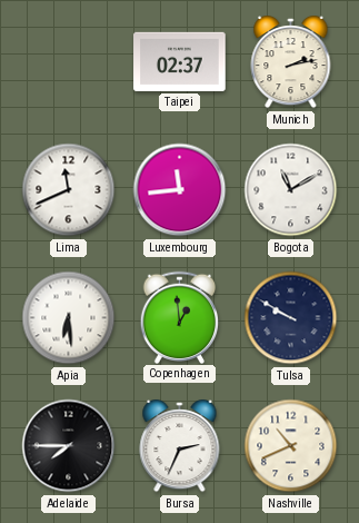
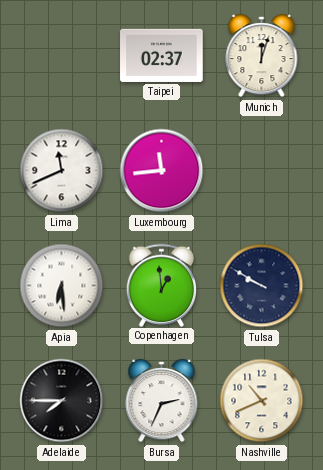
Munich: 2:13 -> 12:03
Bogota: 11:10 -> none
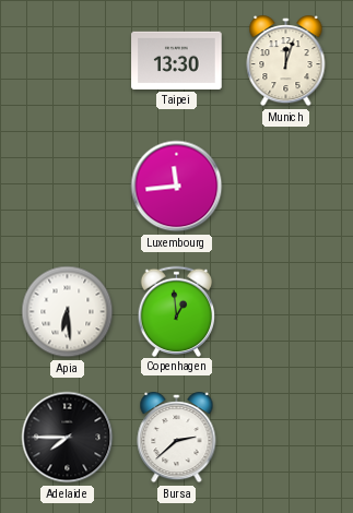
Taipei: 02:37 -> 13:30
Lima: 11:41 -> none
Tulsa: 9:50 -> none
Bursa: 2:34 -> 2:38
Nashville: 10:41 -> none
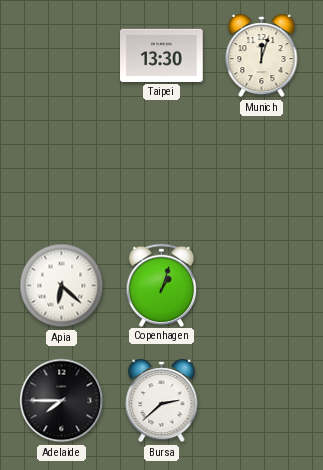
Luxembourg: 11:44 -> none
Apia: 6:29 -> 6:22
Copenhagen: 12:59 -> 1:03
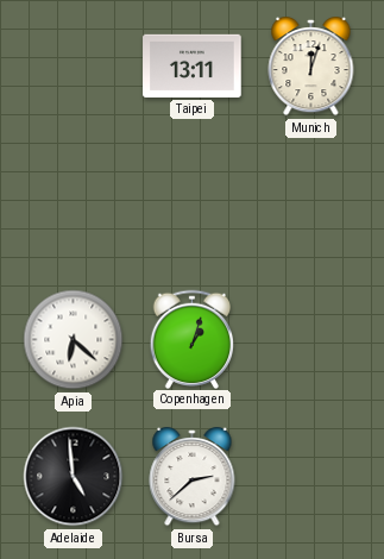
Taipei: 13:30 -> 13:11
Adelaide: 7:45 -> 4:59
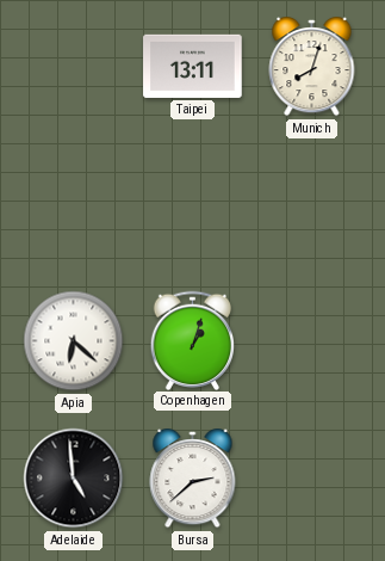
Munich: 12:03 -> 8:03
